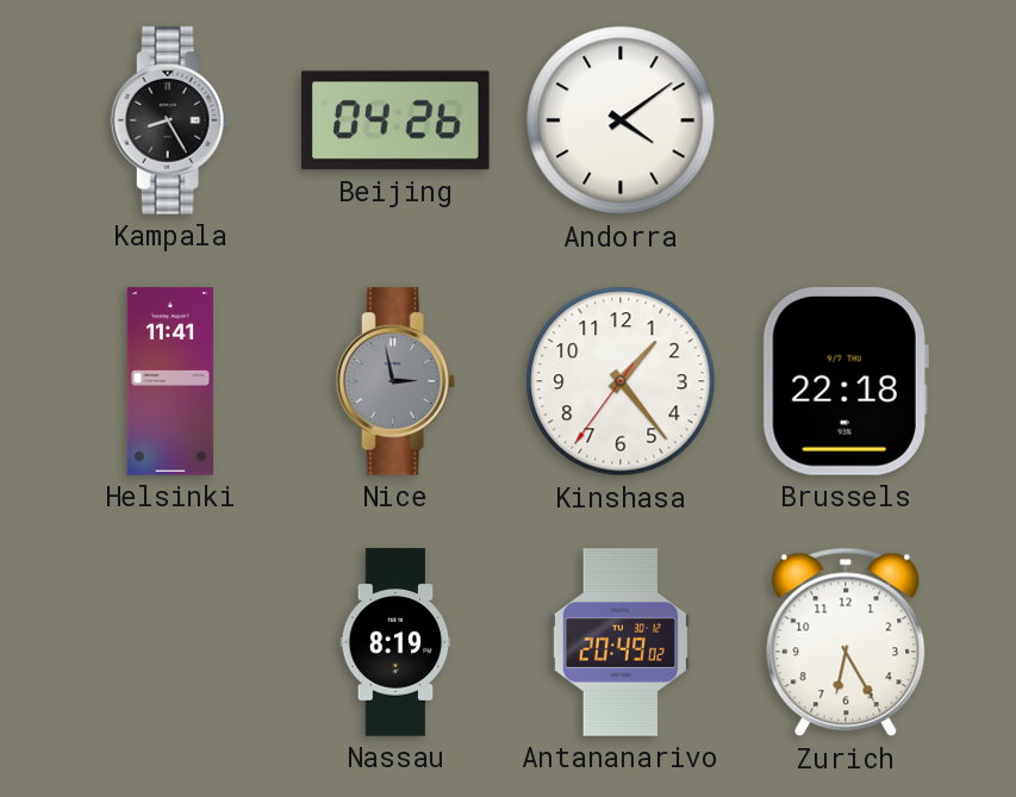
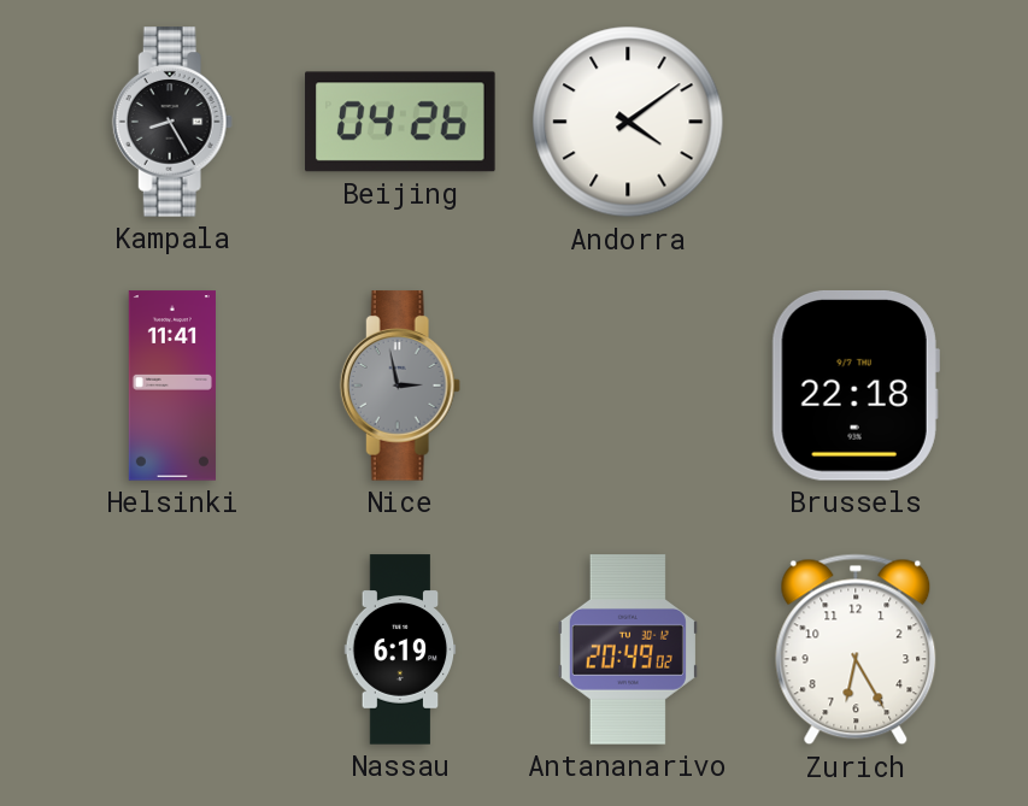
Kinshasa: 1:23 -> none
Nassau: 8:19 -> 6:19
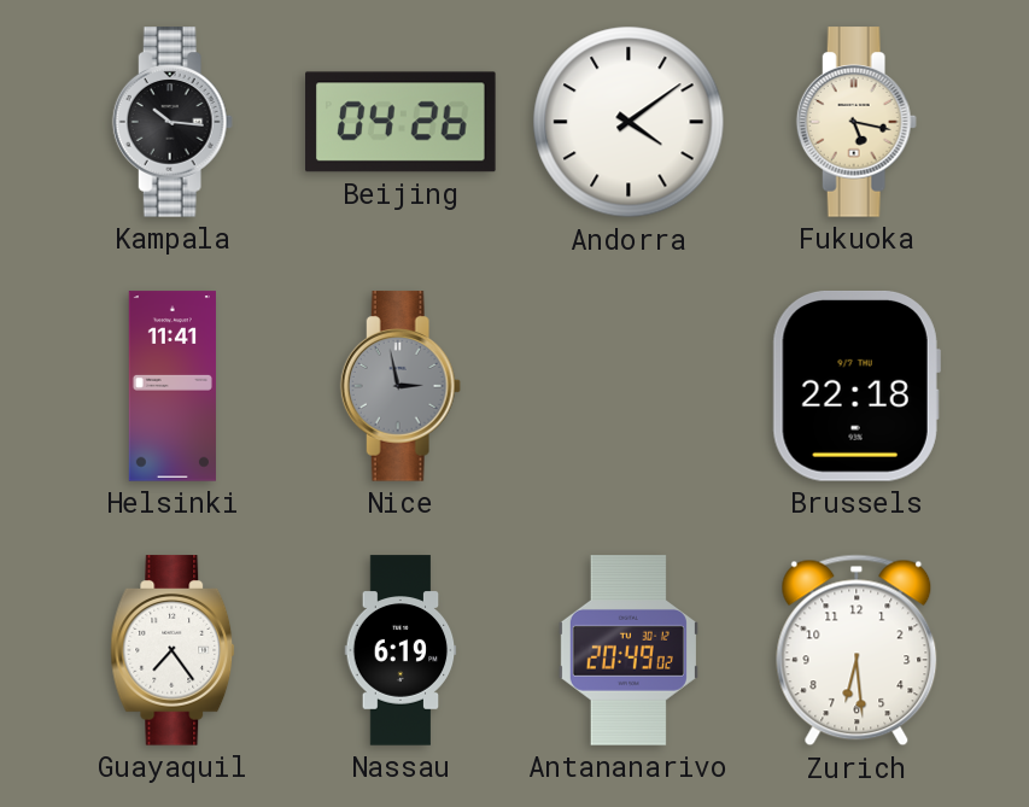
Kampala: 8:25 -> 10:16
Fukuoka: none -> 5:17
Guayaquil: none -> 7:24
Zurich: 6:25 -> 6:29
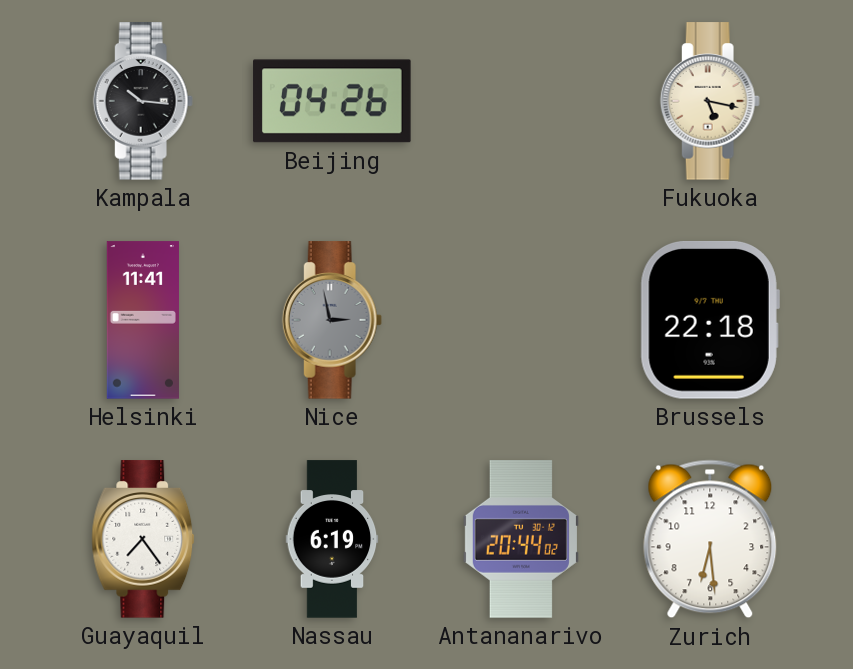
Andorra: 4:09 -> none
Antananarivo: 20:49 -> 20:44
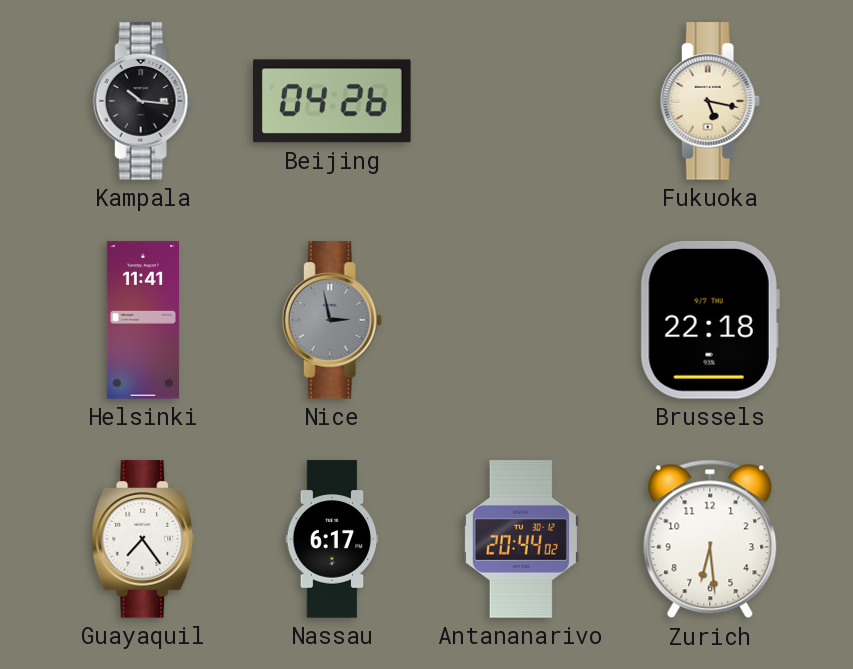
Nassau: 6:19 -> 6:17
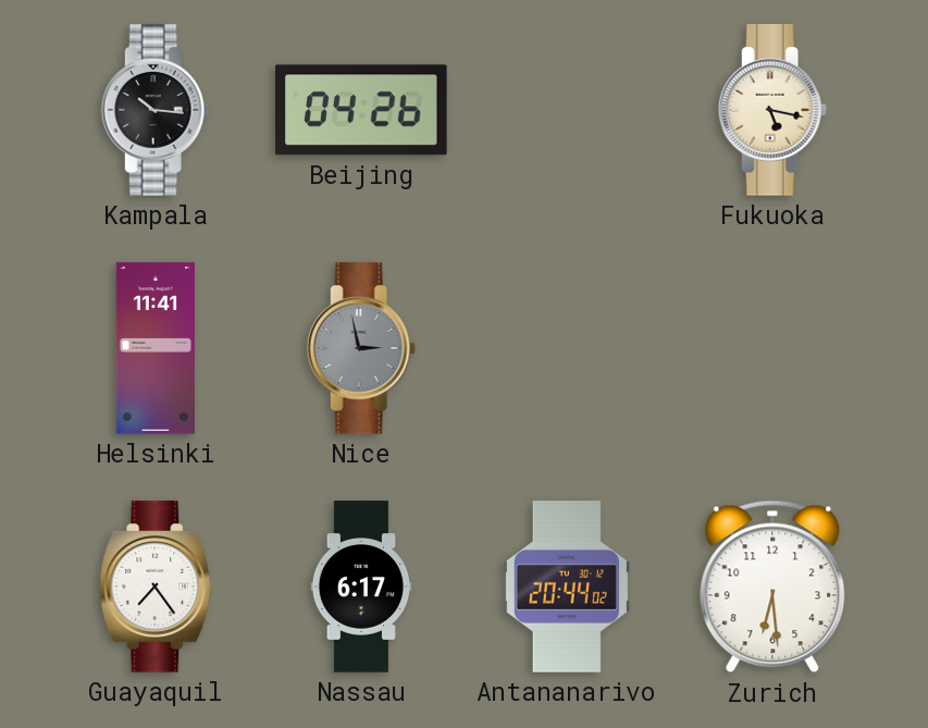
Brussels: 22:18 -> none
